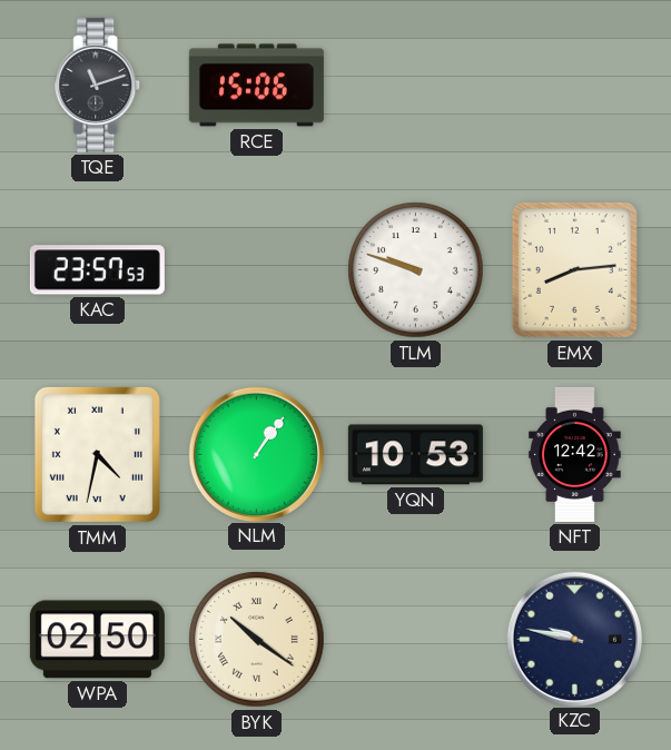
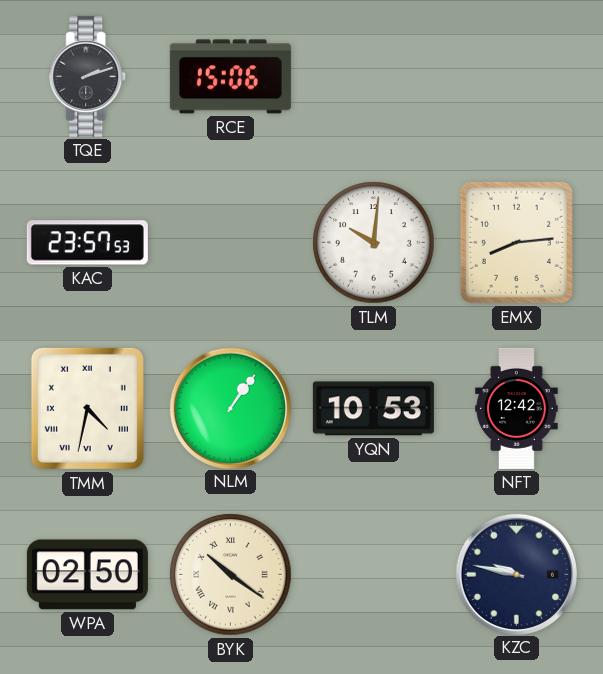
TQE: 11:12 -> 2:12
TLM: 9:48 -> 10:01
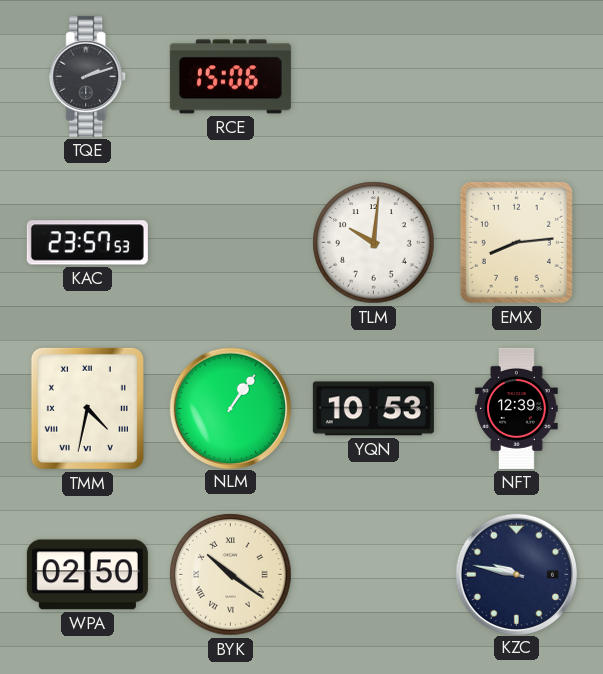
NFT: 12:42 -> 12:39
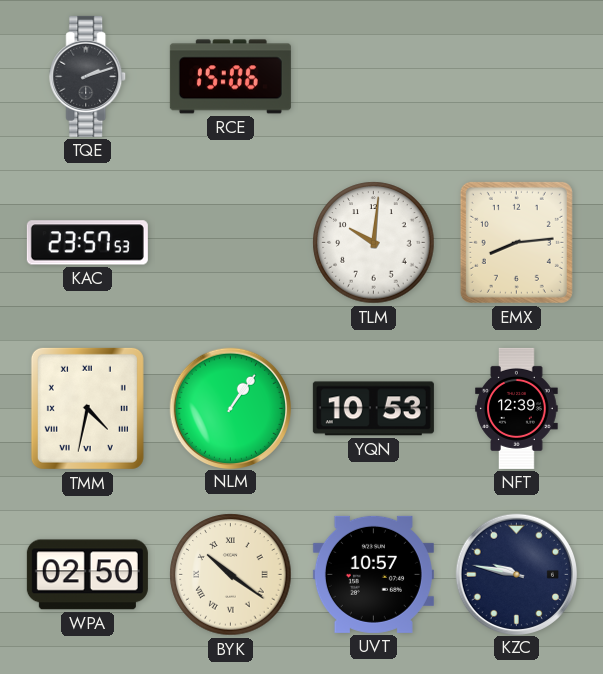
UVT: none -> 10:57
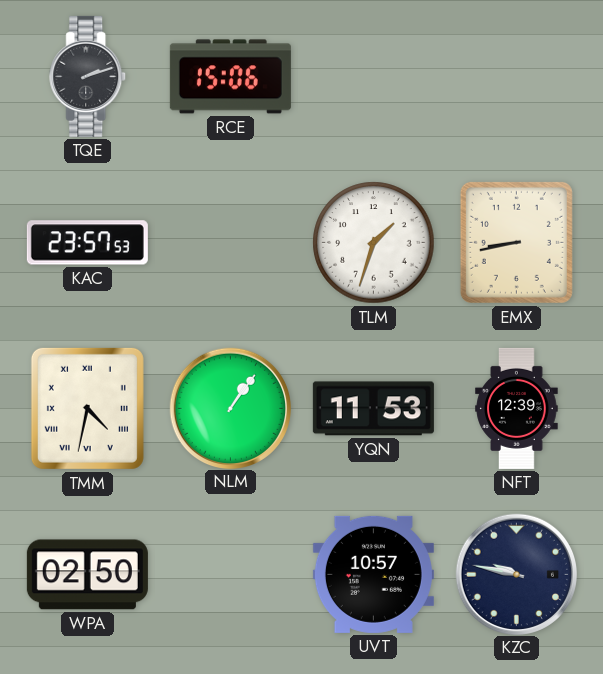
TLM: 10:01 -> 1:33
EMX: 8:14 -> 8:43
YQN: 10:53 -> 11:53
BYK: 10:21 -> none
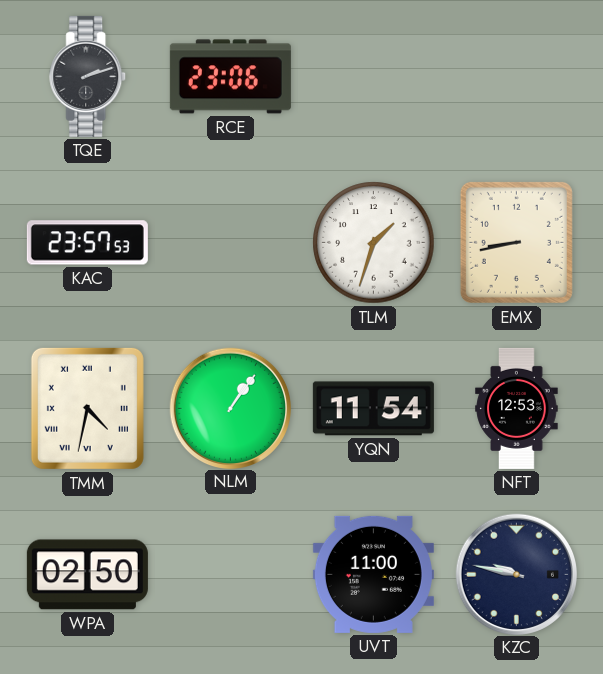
RCE: 15:06 -> 23:06
YQN: 11:53 -> 11:54
NFT: 12:39 -> 12:53
UVT: 10:57 -> 11:00
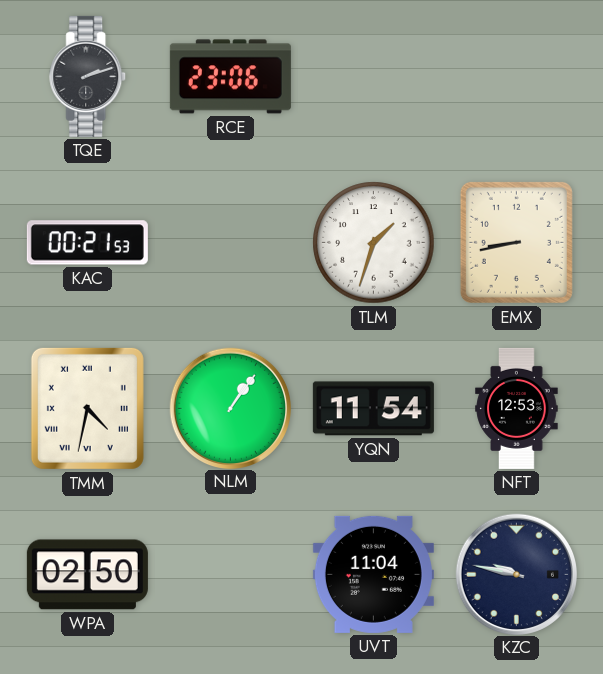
KAC: 23:57 -> 00:21
UVT: 11:00 -> 11:04
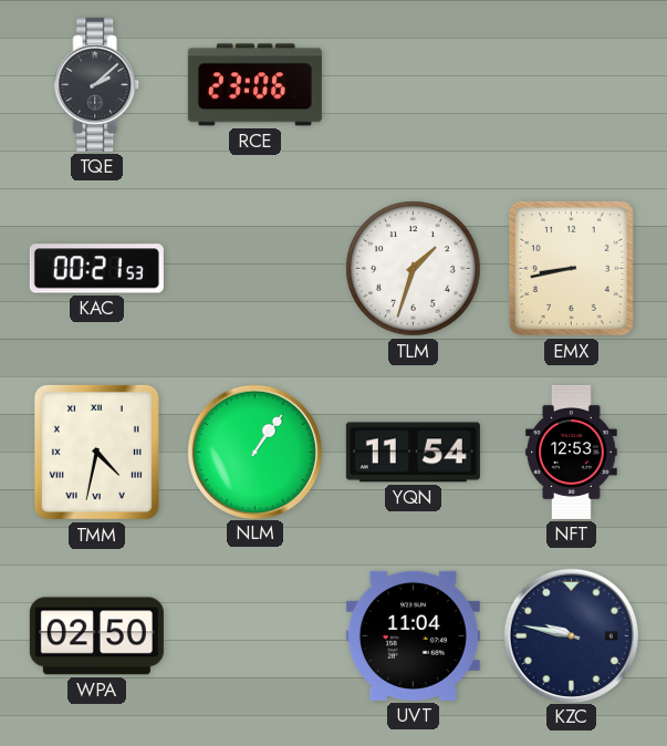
TQE: 2:12 -> 2:08
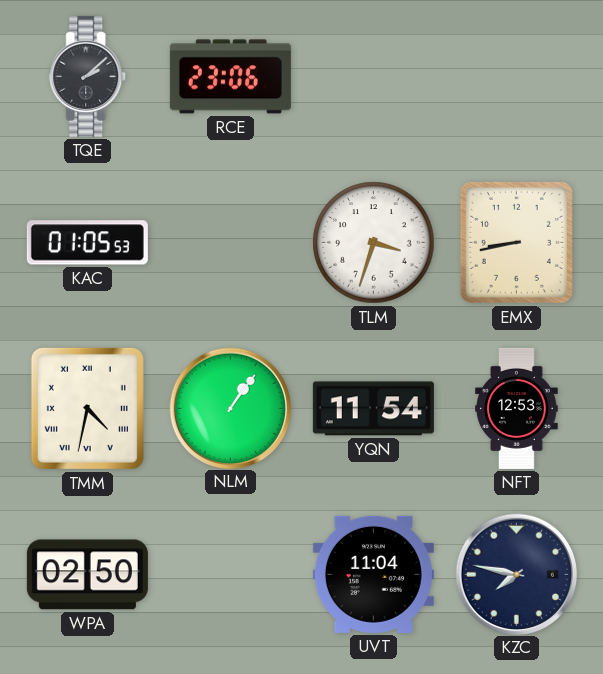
KAC: 00:21 -> 01:05
TLM: 1:33 -> 3:33
KZC: 9:47 -> 7:47
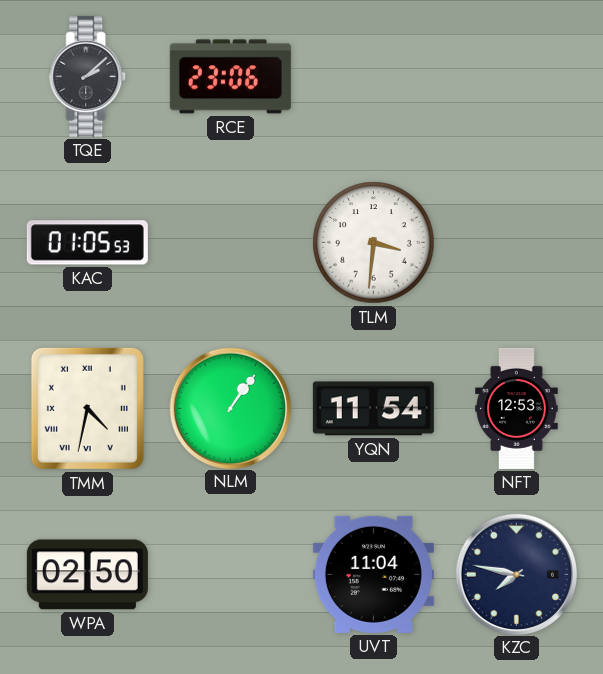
TLM: 3:33 -> 3:31
EMX: 8:43 -> none
